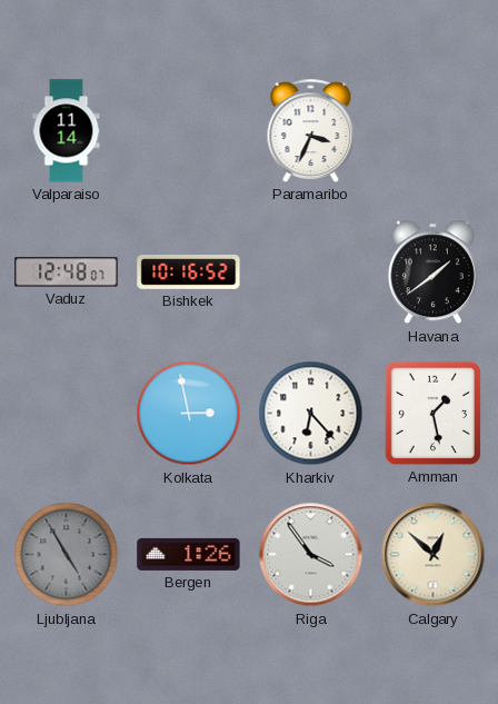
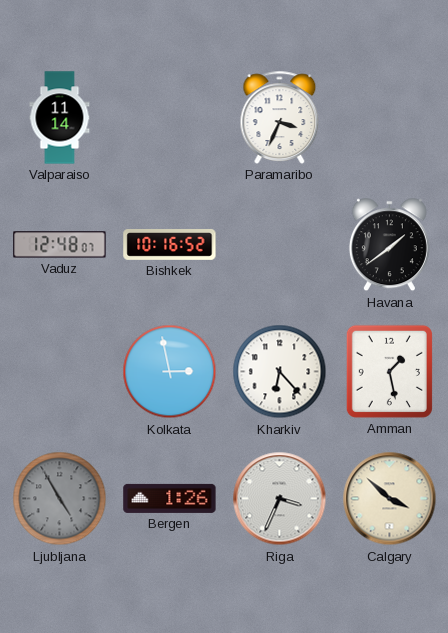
Riga: 3:54 -> 3:34
Calgary: 12:52 -> 3:52
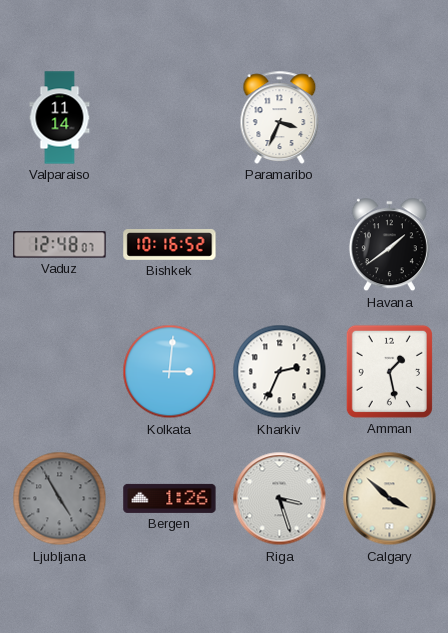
Kolkata: 2:58 -> 3:01
Kharkiv: 6:23 -> 2:34
Riga: 3:34 -> 3:27
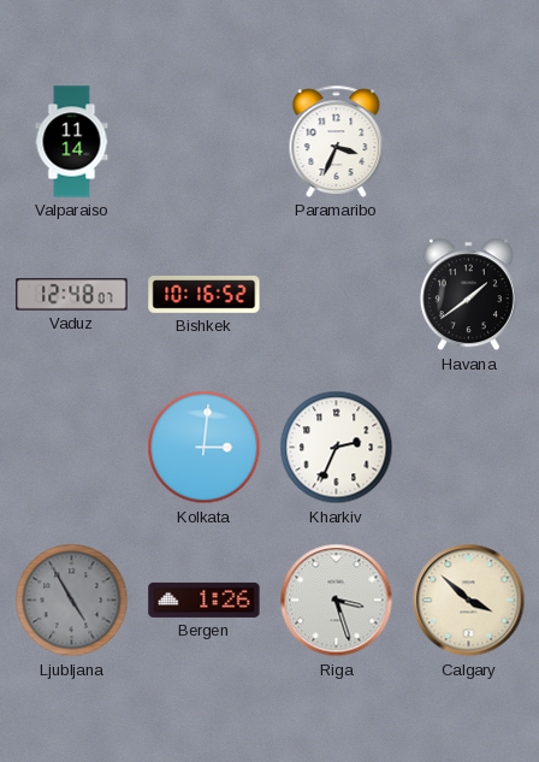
Amman: 1:28 -> none
